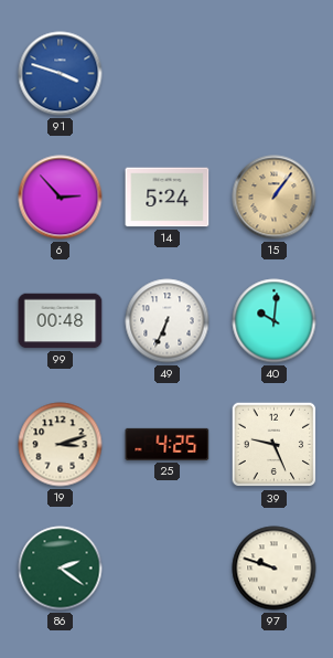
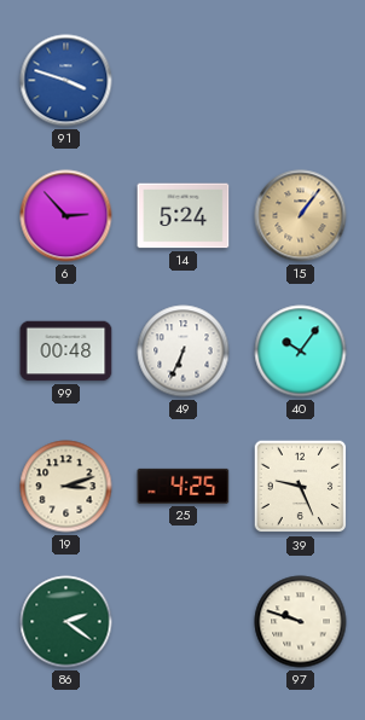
40: 10:01 -> 10:06
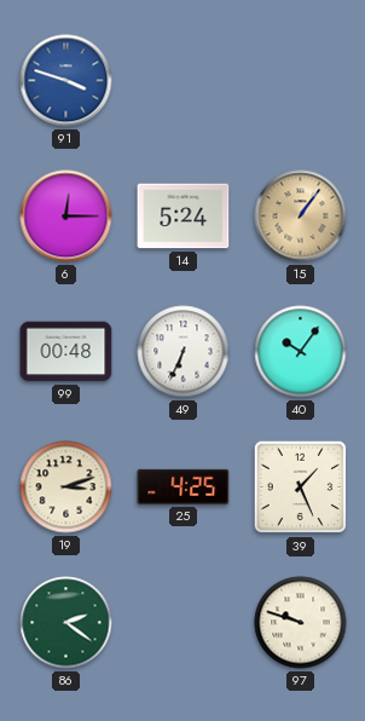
6: 2:53 -> 12:15
39: 9:26 -> 1:26
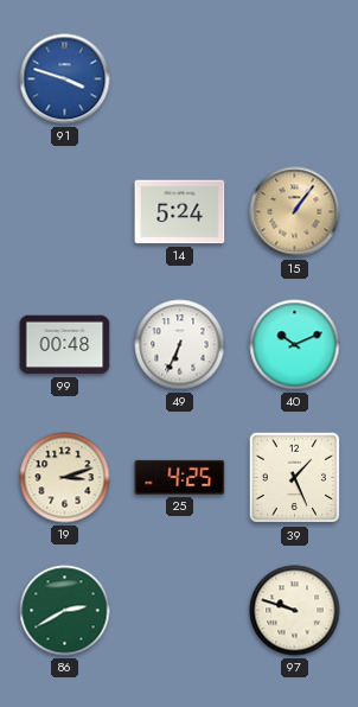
6: 12:15 -> none
40: 10:06 -> 10:11
86: 2:21 -> 2:40
